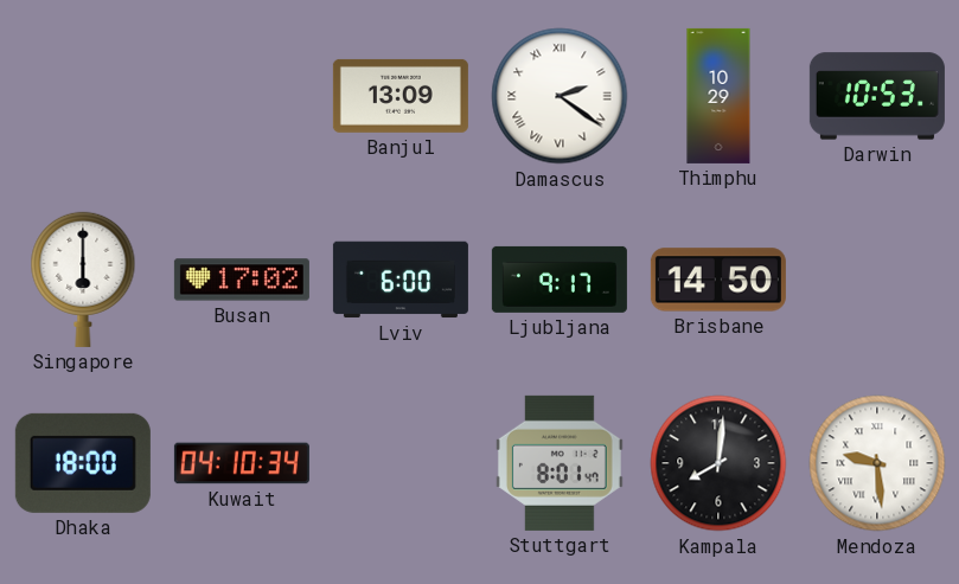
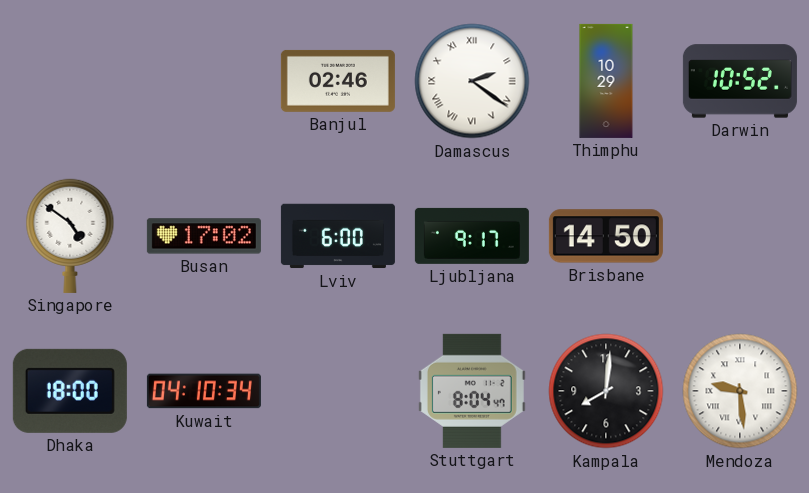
Banjul: 13:09 -> 02:46
Darwin: 10:53 -> 10:52
Singapore: 6:00 -> 4:51
Stuttgart: 8:01 -> 8:04
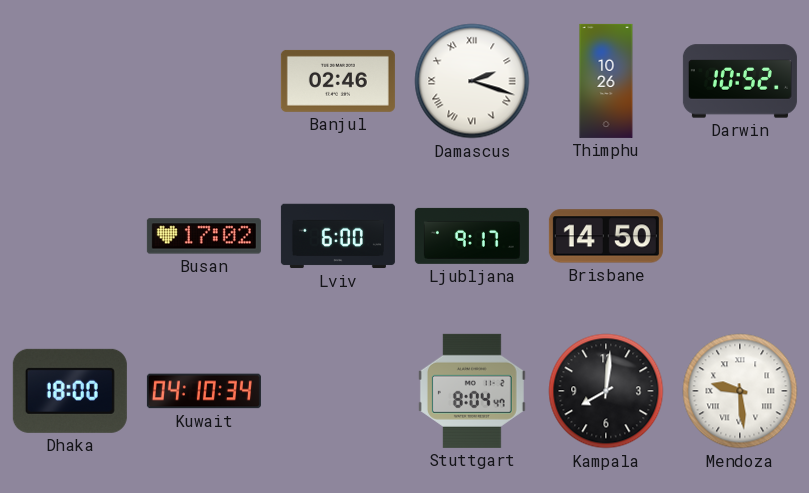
Damascus: 2:21 -> 2:18
Thimphu: 10:29 -> 10:26
Singapore: 4:51 -> none
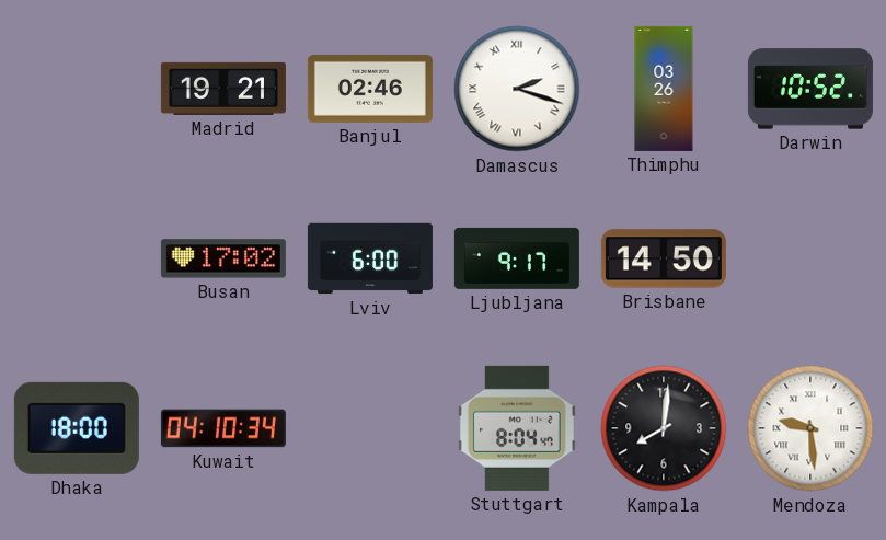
Madrid: none -> 19:21
Thimphu: 10:26 -> 03:26
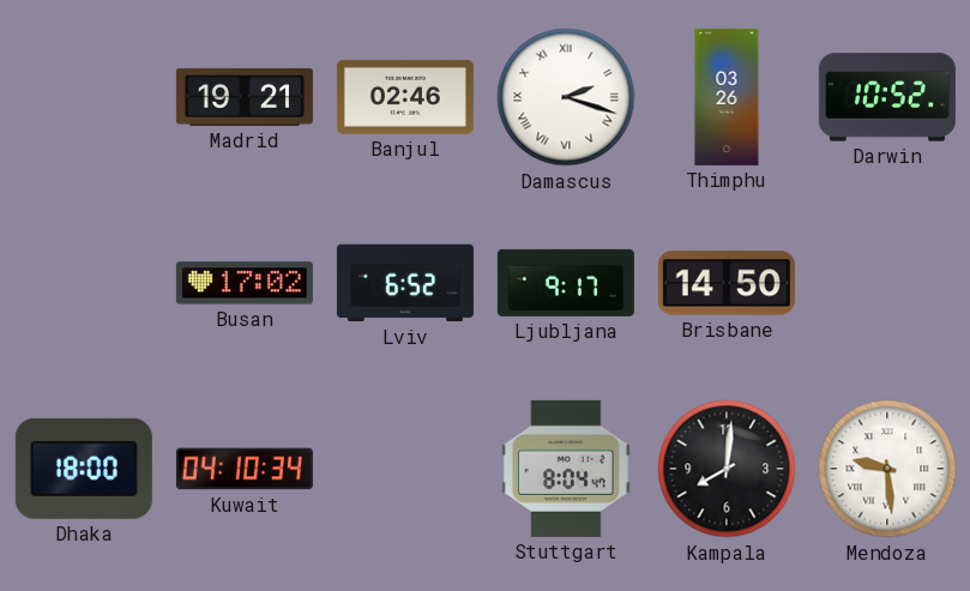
Lviv: 6:00 -> 6:52
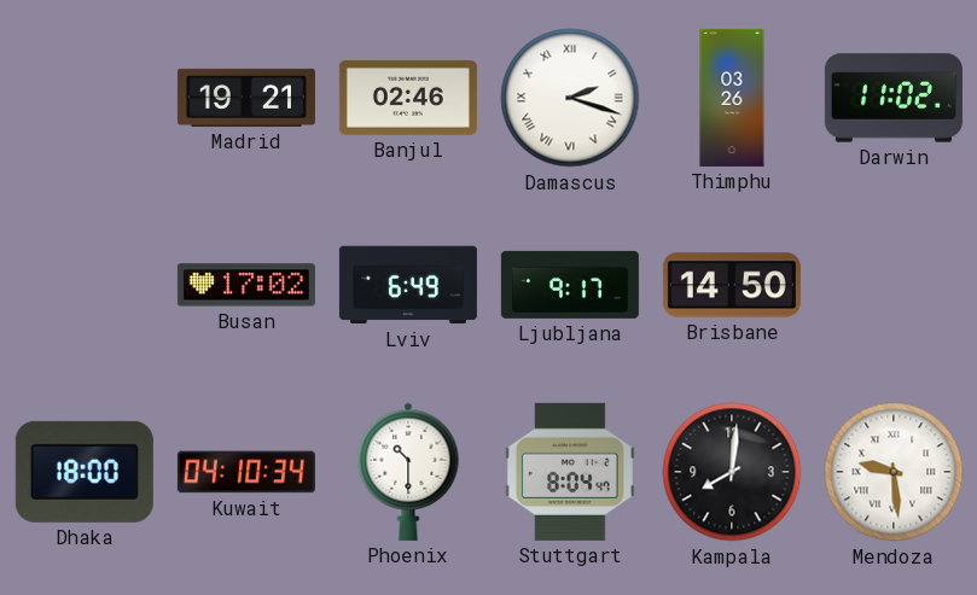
Darwin: 10:52 -> 11:02
Lviv: 6:52 -> 6:49
Phoenix: none -> 10:30
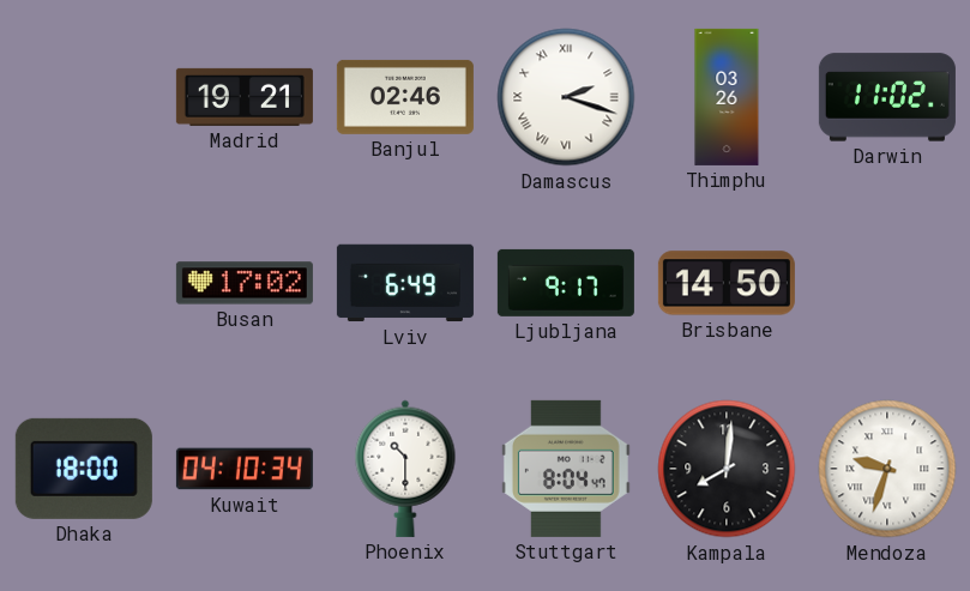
Mendoza: 9:29 -> 9:33
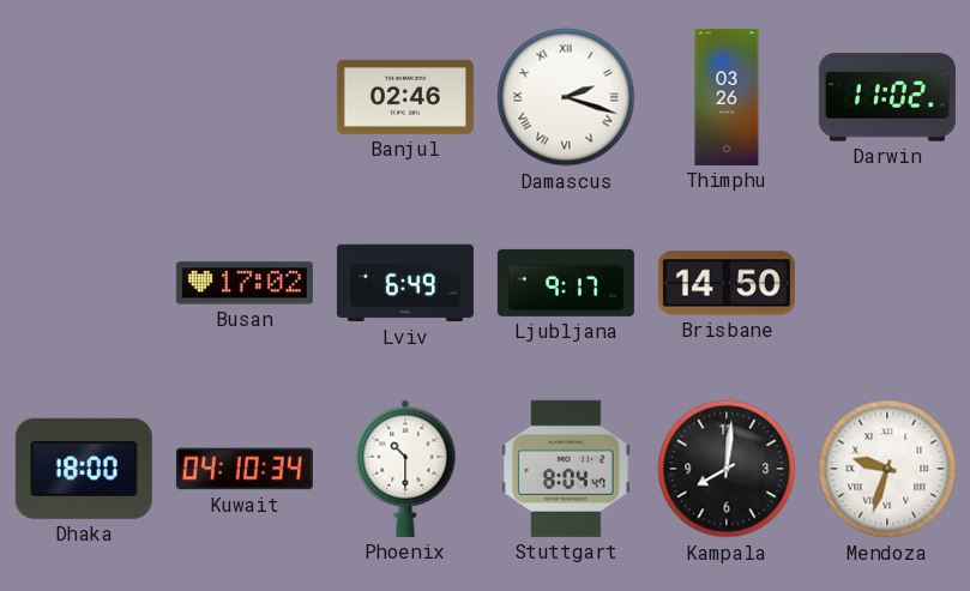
Madrid: 19:21 -> none
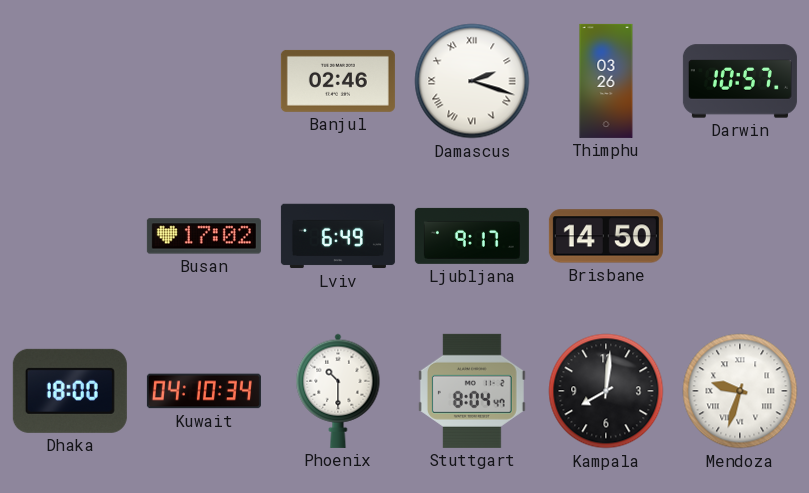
Darwin: 11:02 -> 10:57
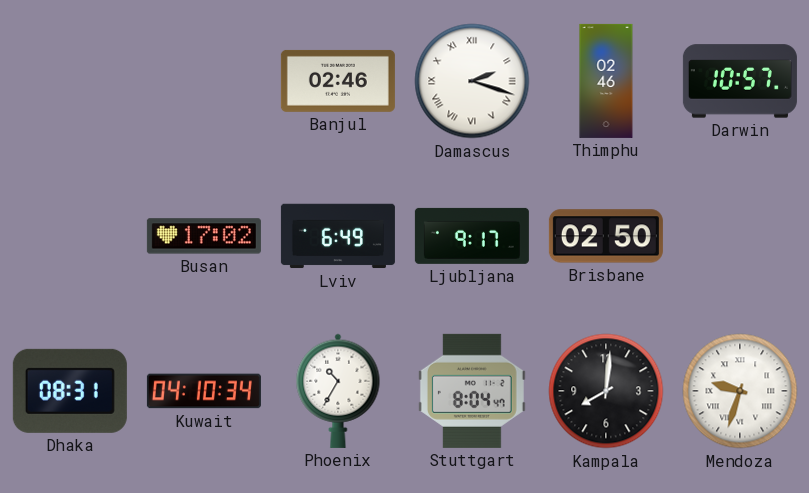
Thimphu: 03:26 -> 02:46
Brisbane: 14:50 -> 02:50
Dhaka: 18:00 -> 08:31
Phoenix: 10:30 -> 10:35
